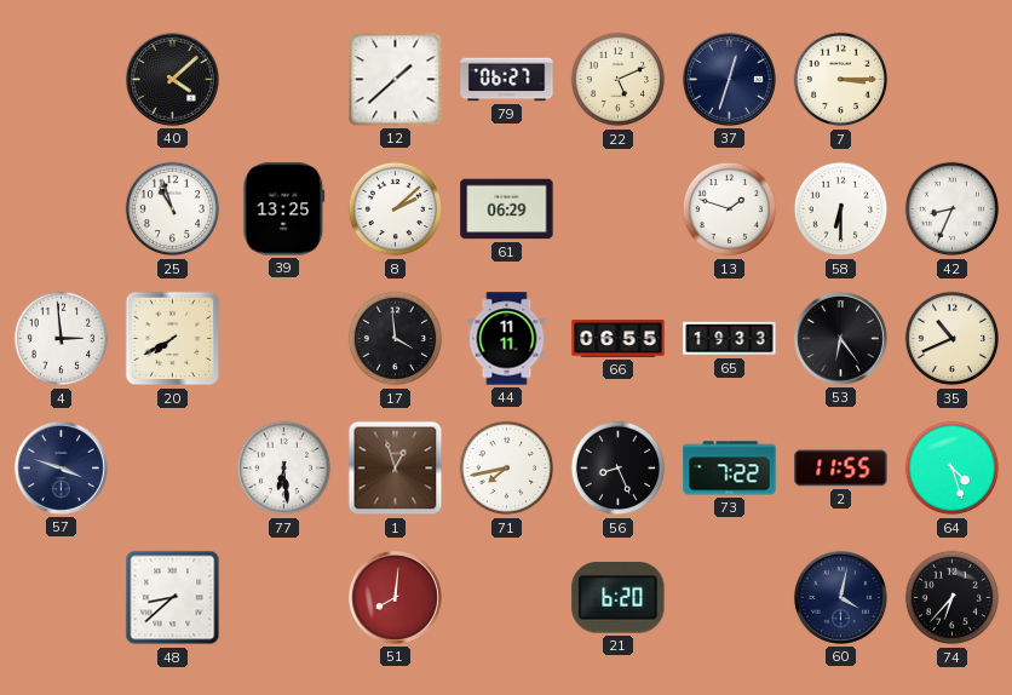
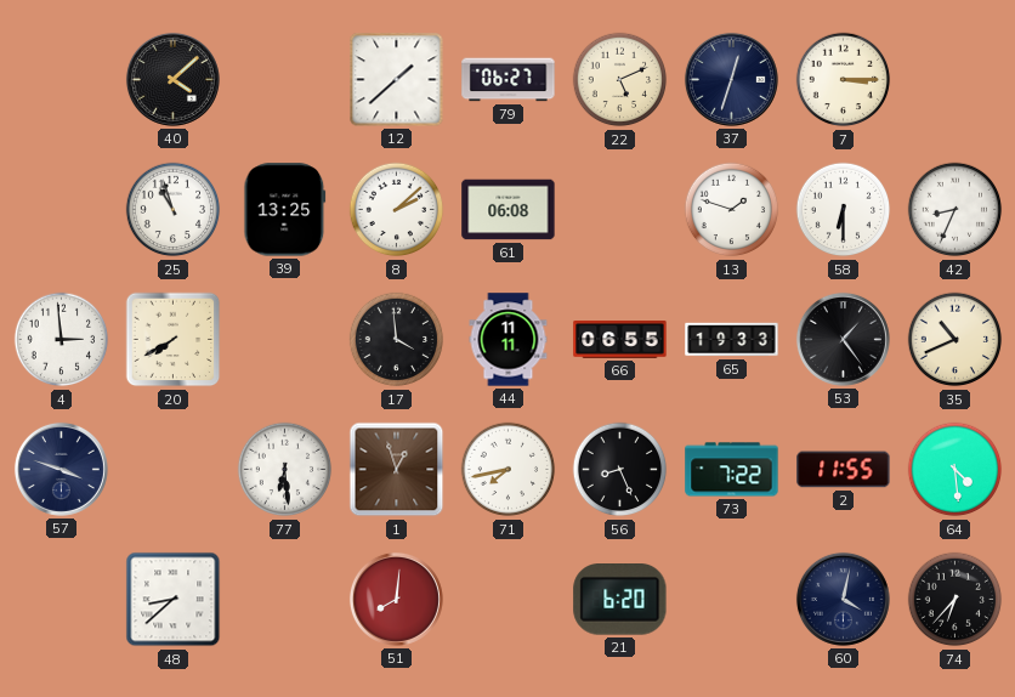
61: 06:29 -> 06:08
53: 6:24 -> 1:24
64: 4:27 -> 4:29
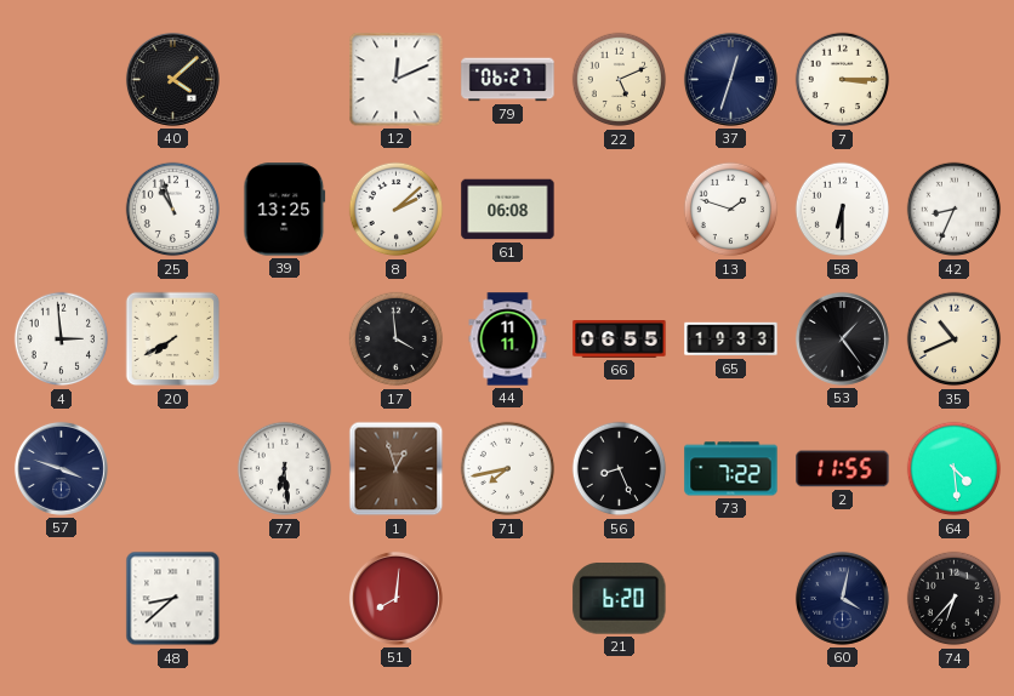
12: 1:38 -> 12:11
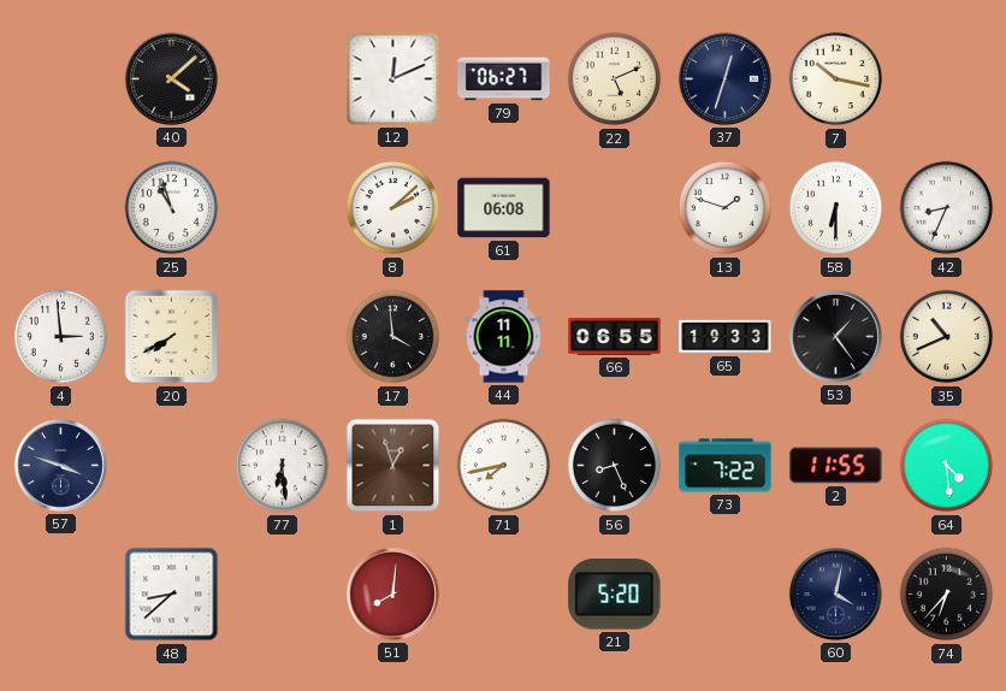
7: 3:15 -> 10:17
39: 13:25 -> none
21: 6:20 -> 5:20
